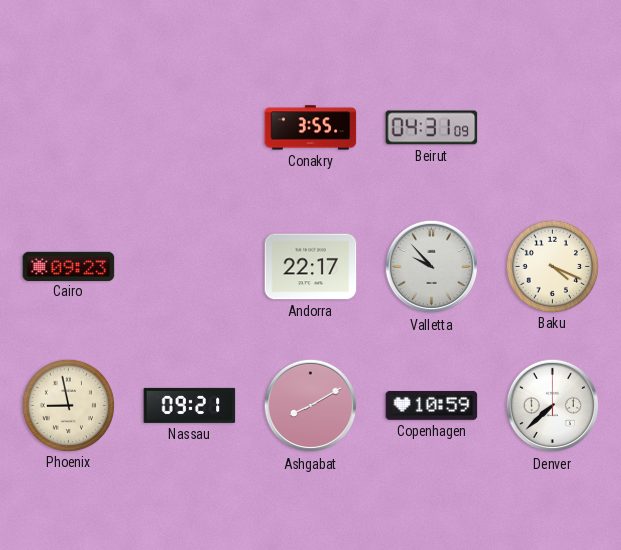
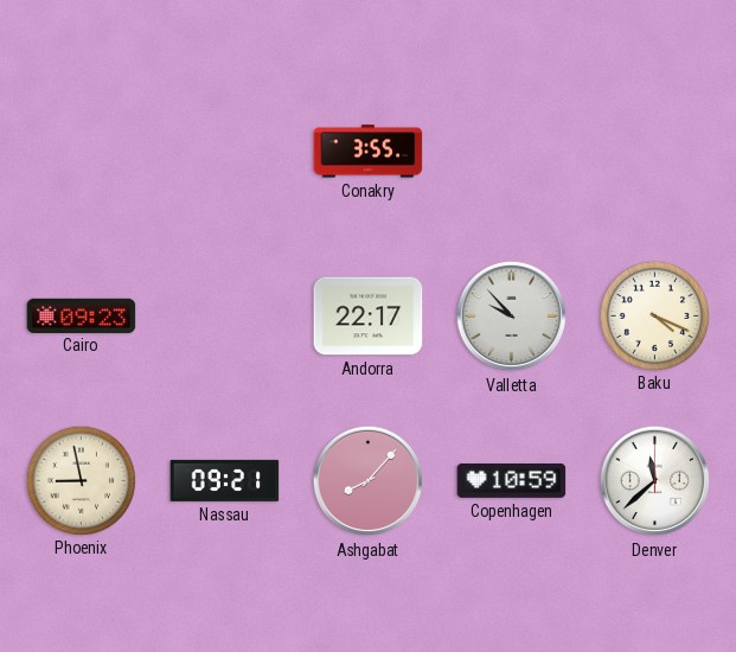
Beirut: 04:31 -> none
Ashgabat: 8:10 -> 8:07
Denver: 7:38 -> 11:38
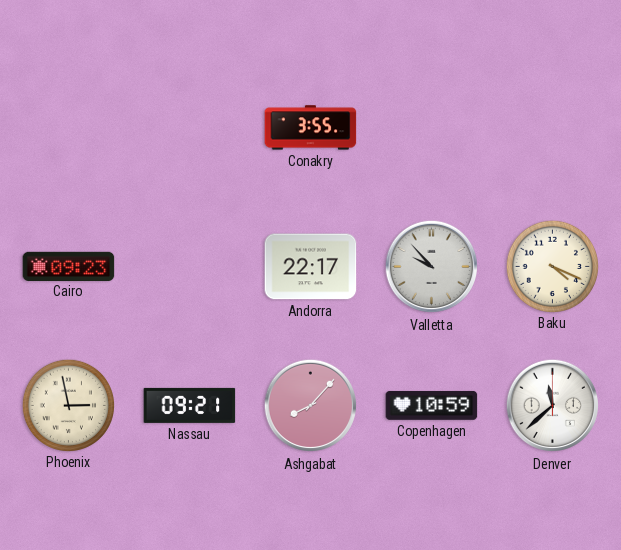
Phoenix: 8:58 -> 2:58
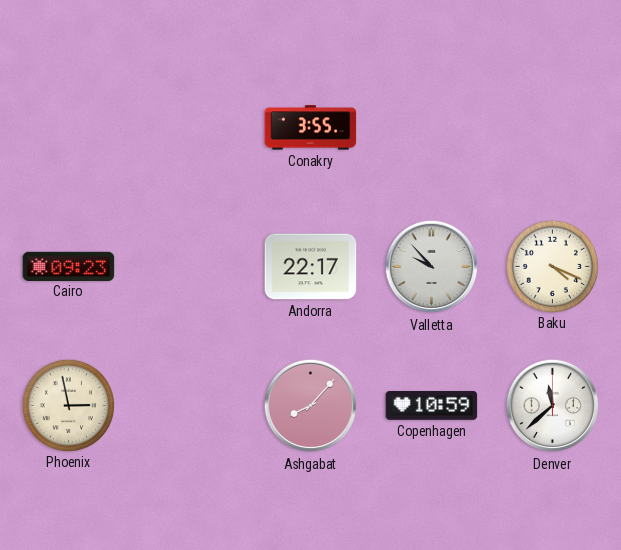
Nassau: 09:21 -> none
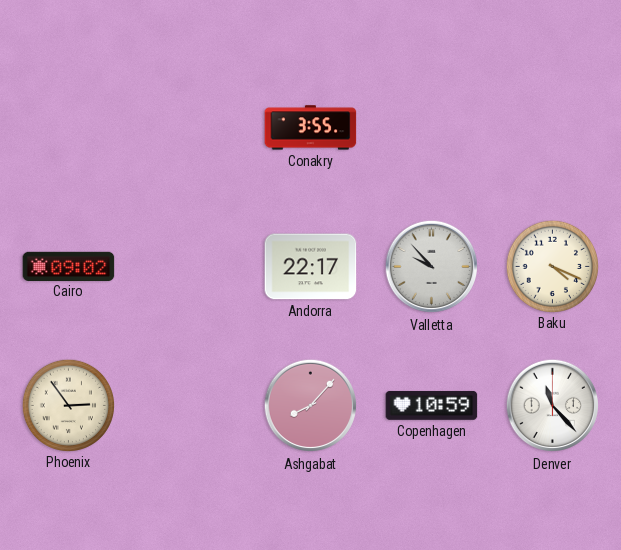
Cairo: 09:23 -> 09:02
Phoenix: 2:58 -> 2:54
Denver: 11:38 -> 11:23
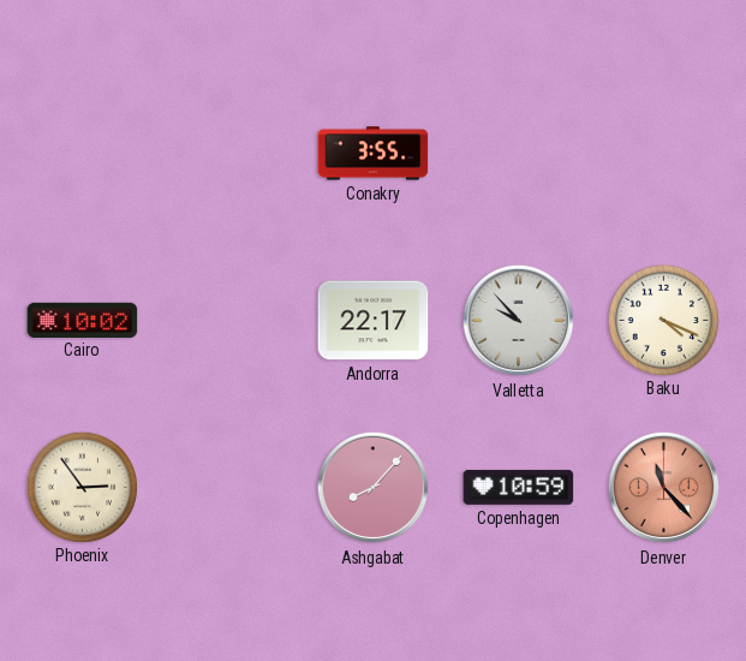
Cairo: 09:02 -> 10:02
Denver dial: white -> salmon
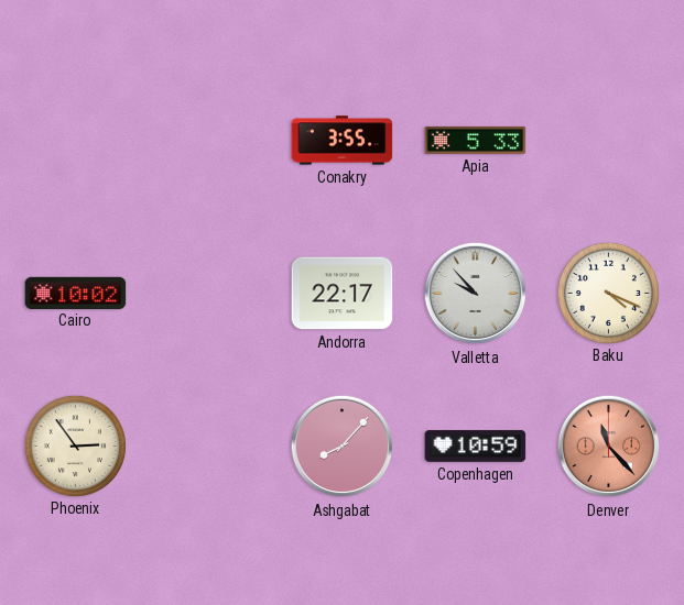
Apia: none -> 5:33
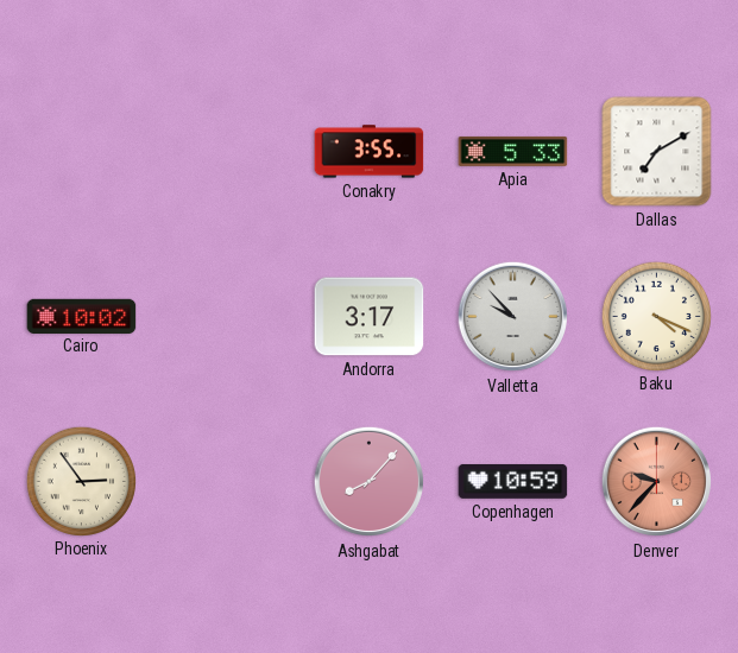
Dallas: none -> 7:10
Andorra: 22:17 -> 3:17
Denver: 11:23 -> 9:37
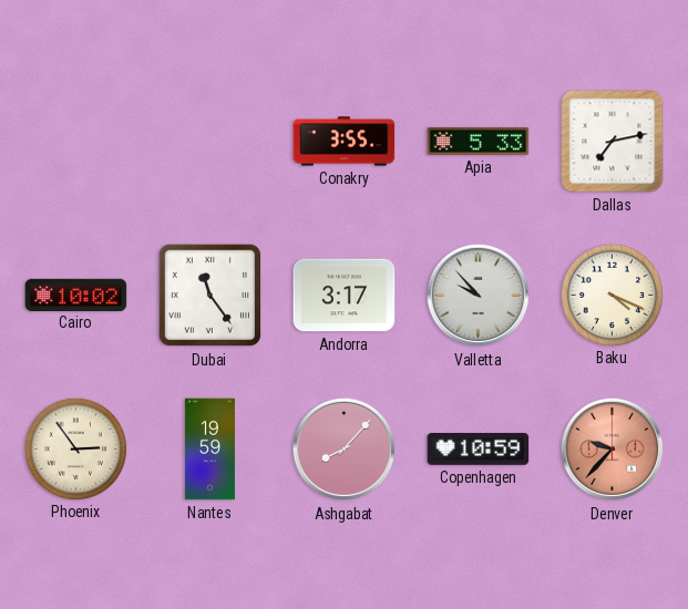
Dallas: 7:10 -> 7:13
Dubai: none -> 11:24
Nantes: none -> 19:59
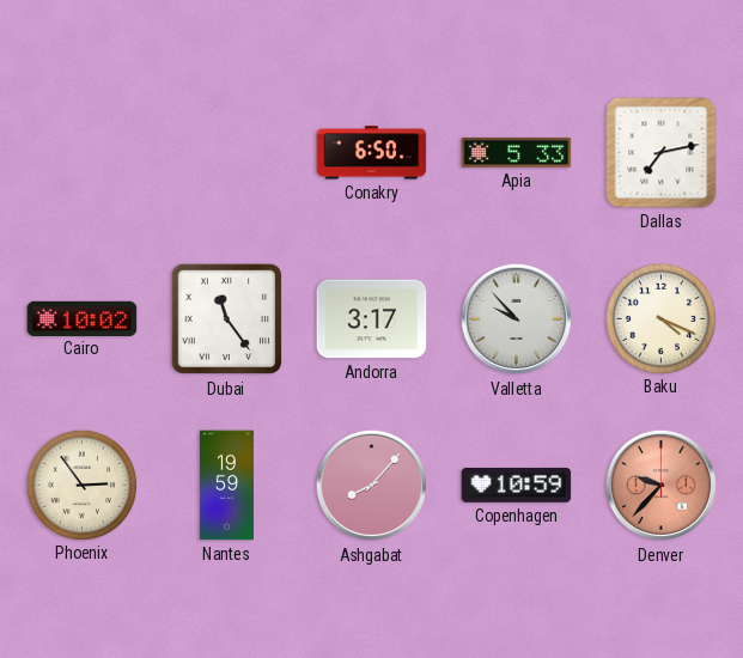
Conakry: 3:55 -> 6:50
